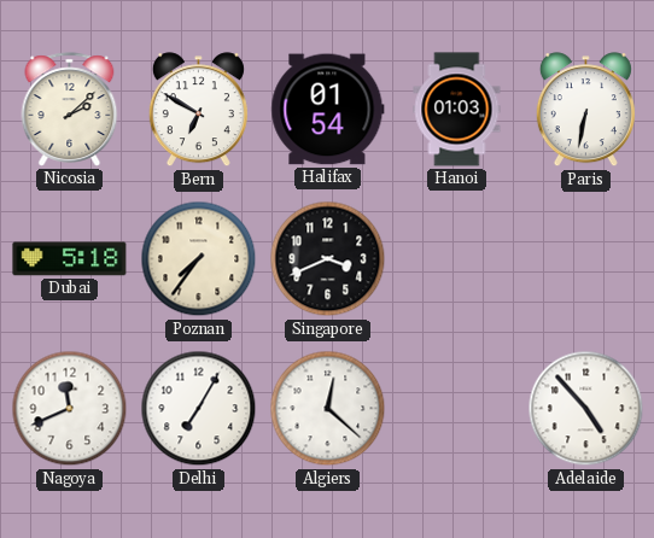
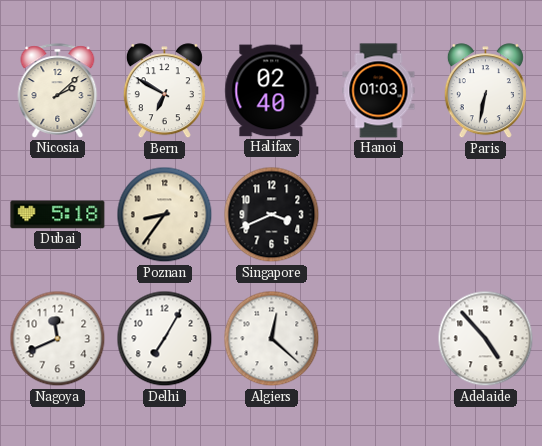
Halifax: 01:54 -> 02:40
Poznan: 7:36 -> 8:36
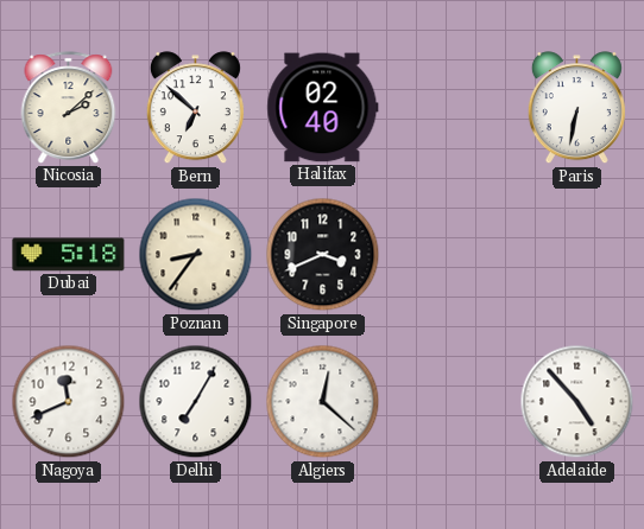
Bern: 6:50 -> 6:52
Hanoi: 01:03 -> none
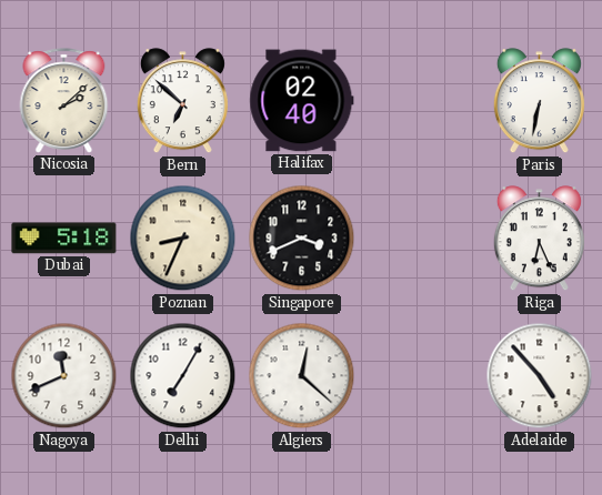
Poznan: 8:36 -> 8:34
Riga: none -> 6:26
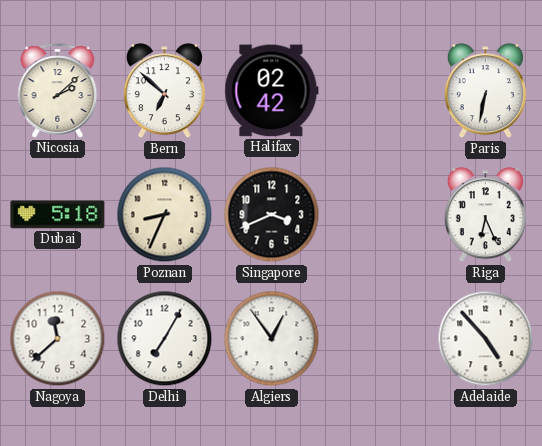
Halifax: 02:40 -> 02:42
Nagoya: 11:41 -> 11:38
Algiers: 12:22 -> 12:54
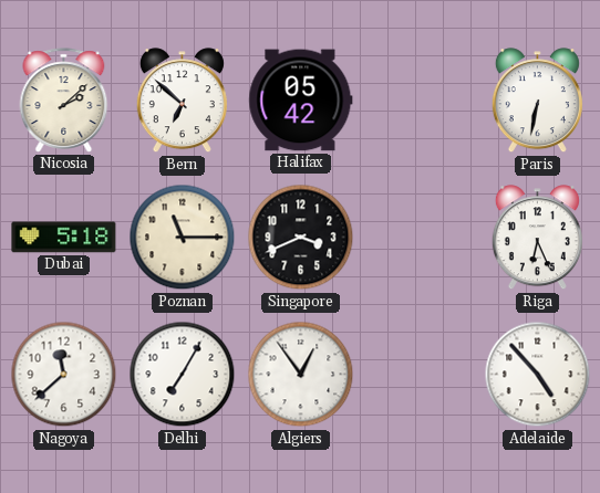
Halifax: 02:42 -> 05:42
Poznan: 8:34 -> 11:15
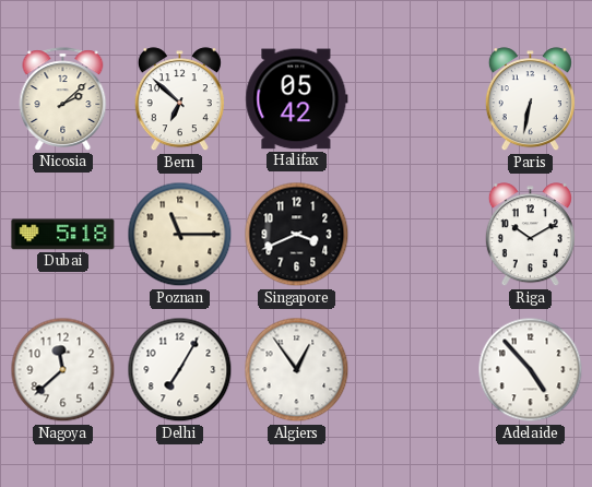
Riga: 6:26 -> 10:10
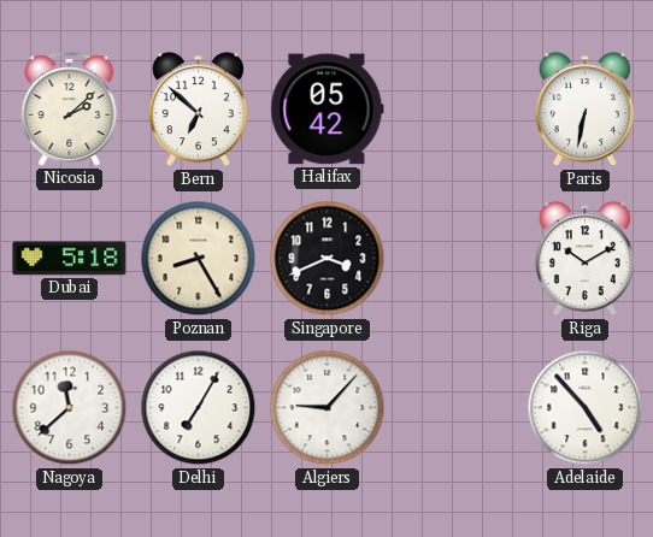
Poznan: 11:15 -> 8:25
Algiers: 12:54 -> 9:07
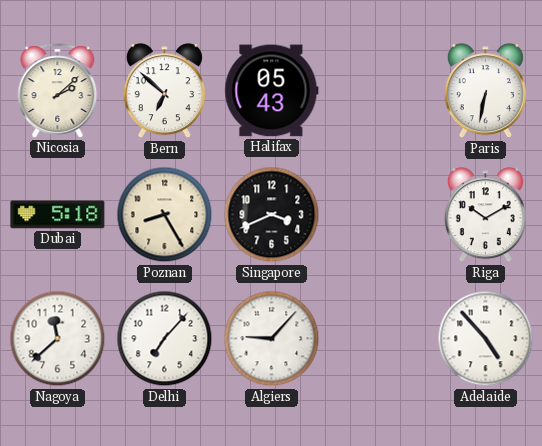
Halifax: 05:42 -> 05:43
Delhi: 7:05 -> 7:07
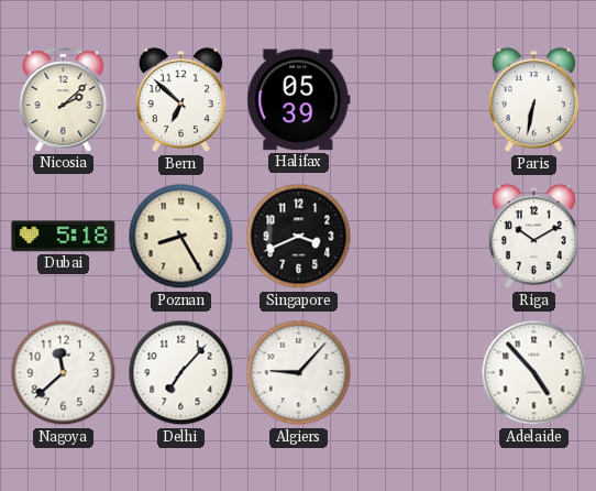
Halifax: 05:43 -> 05:39
